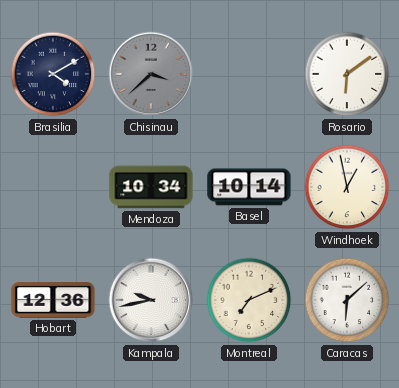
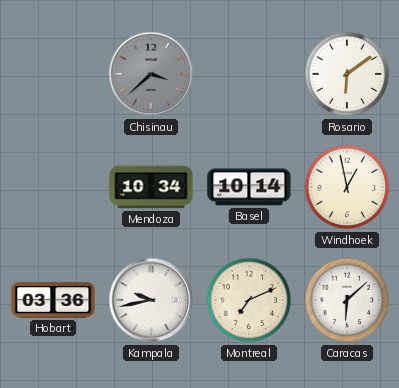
Brasilia: 4:10 -> none
Hobart: 12:36 -> 03:36
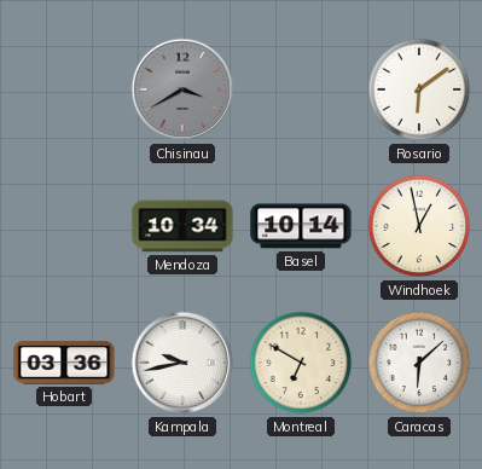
Chisinau: 3:38 -> 3:40
Montreal: 7:11 -> 6:50
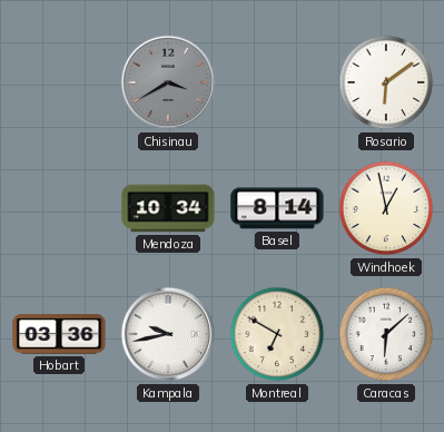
Basel: 10:14 -> 8:14
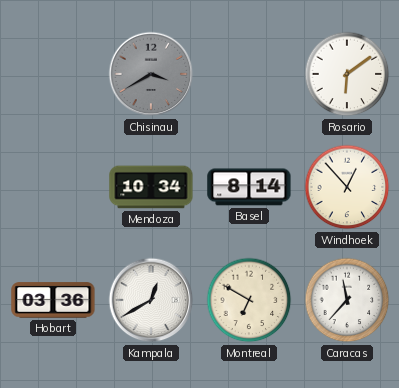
Windhoek: 12:58 -> 12:53
Kampala: 9:43 -> 12:40
Caracas: 6:08 -> 11:37
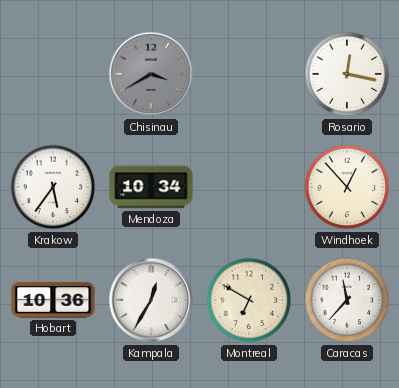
Rosario: 6:09 -> 12:17
Krakow: none -> 5:36
Basel: 8:14 -> none
Hobart: 03:36 -> 10:36
Kampala: 12:40 -> 12:35
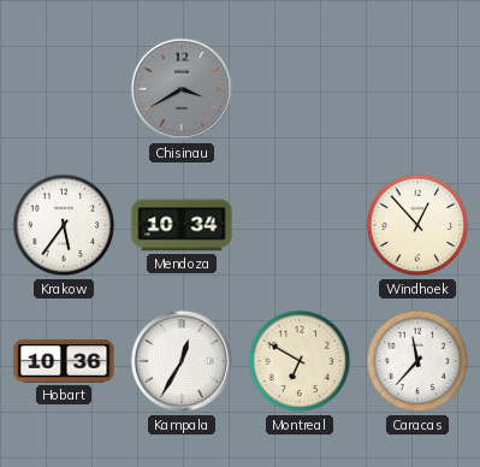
Rosario: 12:17 -> none
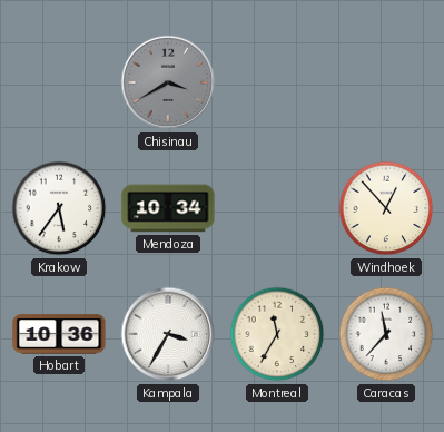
Kampala: 12:35 -> 3:35
Montreal: 6:50 -> 11:35
